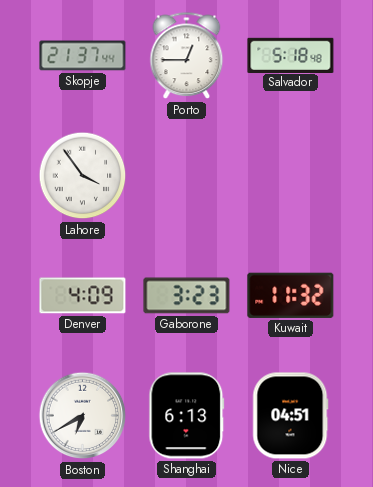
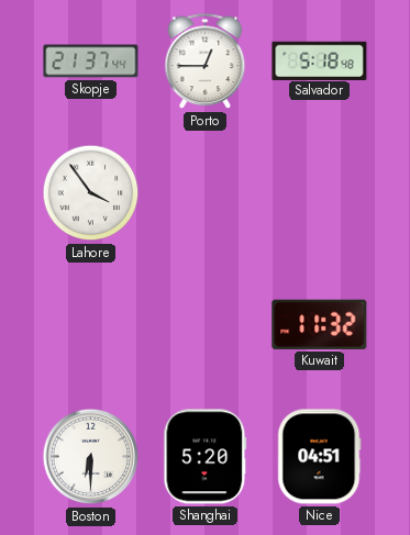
Denver: 4:09 -> none
Gaborone: 3:23 -> none
Boston: 6:40 -> 6:30
Shanghai: 6:13 -> 5:20
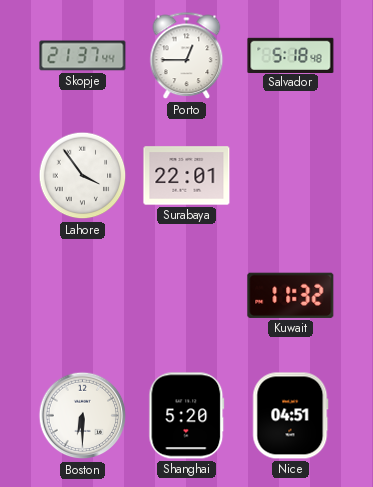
Surabaya: none -> 22:01
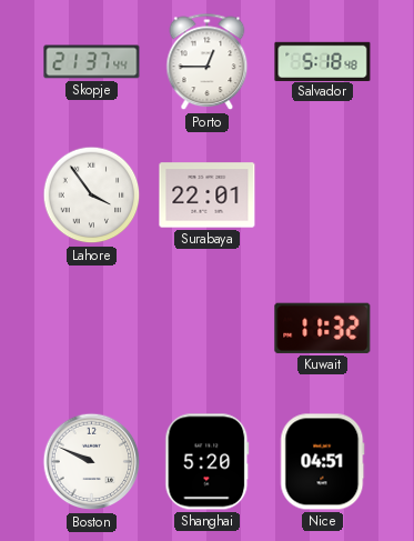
Boston: 6:30 -> 9:49
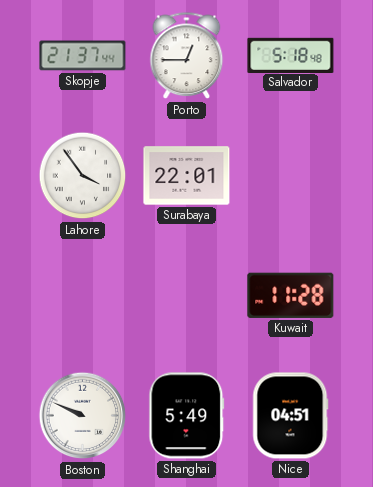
Kuwait: 11:32 -> 11:28
Shanghai: 5:20 -> 5:49
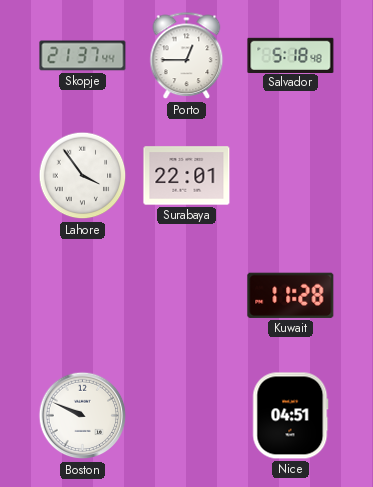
Shanghai: 5:49 -> none
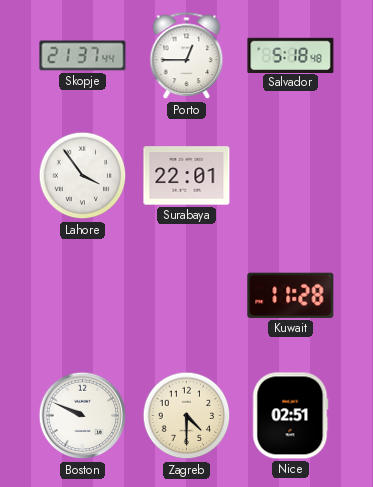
Zagreb: none -> 4:30
Nice: 04:51 -> 02:51
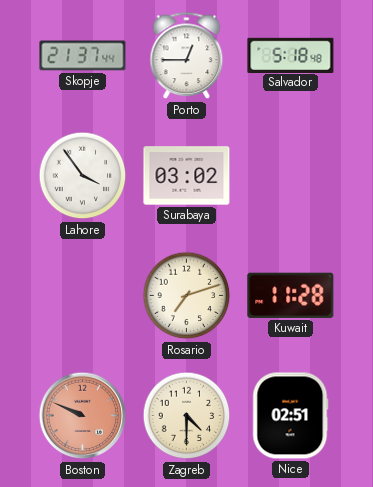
Surabaya: 22:01 -> 03:02
Rosario: none -> 7:12
Boston dial: white -> salmon
